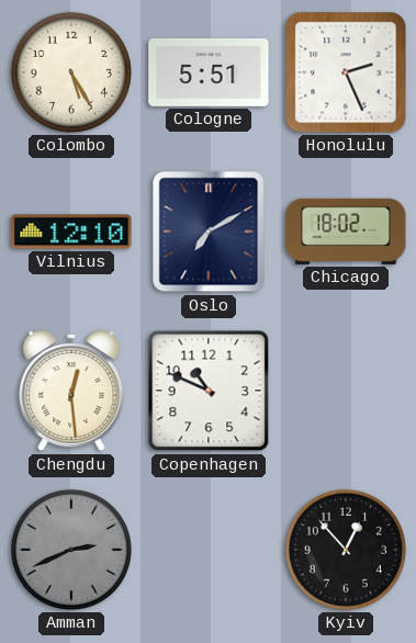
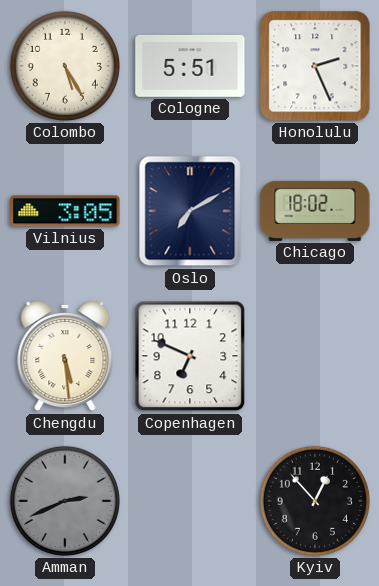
Vilnius: 12:10 -> 3:05
Chengdu: 12:29 -> 5:29
Copenhagen: 10:49 -> 6:49
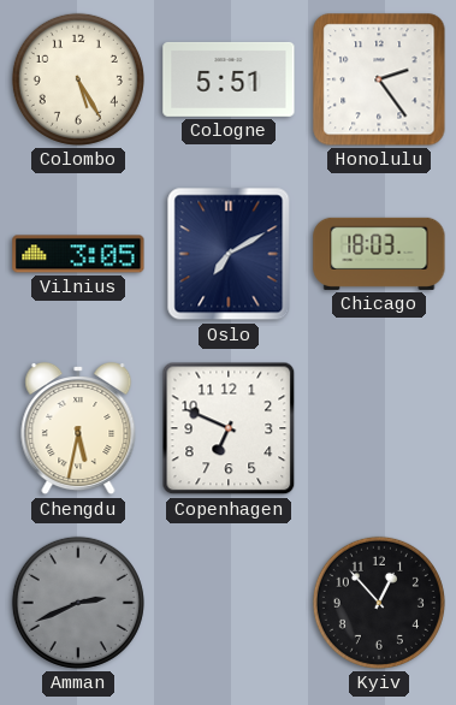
Honolulu: 2:26 -> 2:24
Chicago: 18:02 -> 18:03
Chengdu: 5:29 -> 5:32
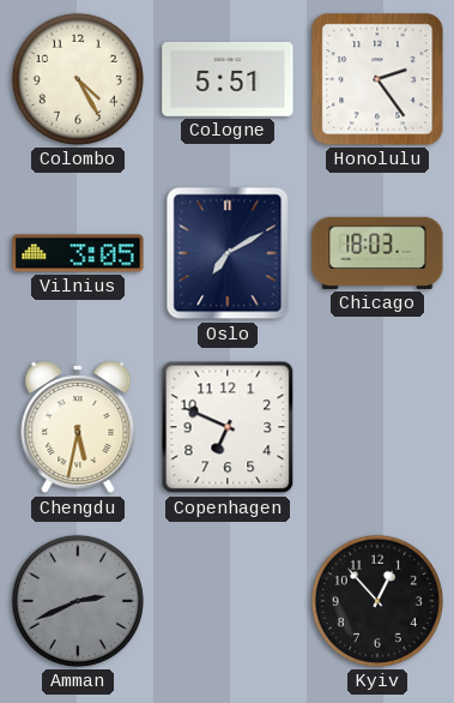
Colombo: 5:25 -> 4:25
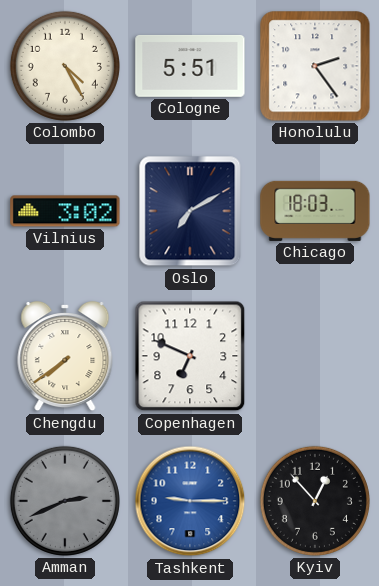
Vilnius: 3:05 -> 3:02
Chengdu: 5:32 -> 7:39
Tashkent: none -> 9:15
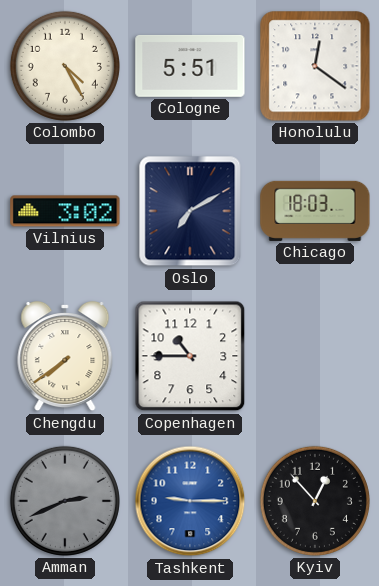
Honolulu: 2:24 -> 12:21
Copenhagen: 6:49 -> 10:45
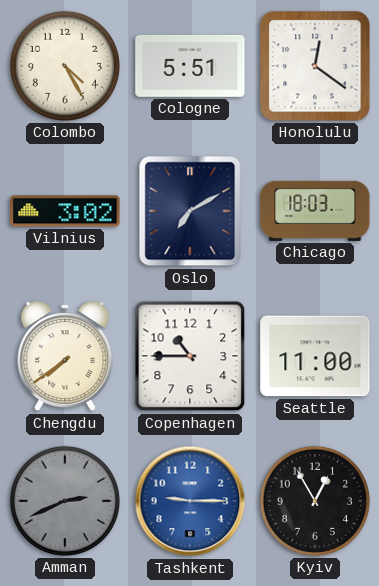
Seattle: none -> 11:00
Kyiv: 12:53 -> 12:55
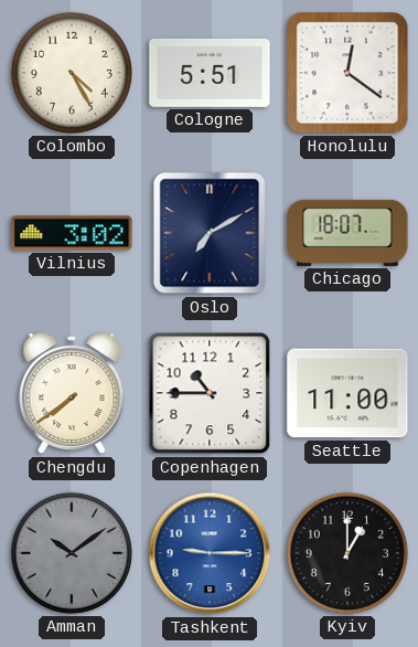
Chicago: 18:03 -> 18:07
Amman: 2:41 -> 10:09
Kyiv: 12:55 -> 1:00
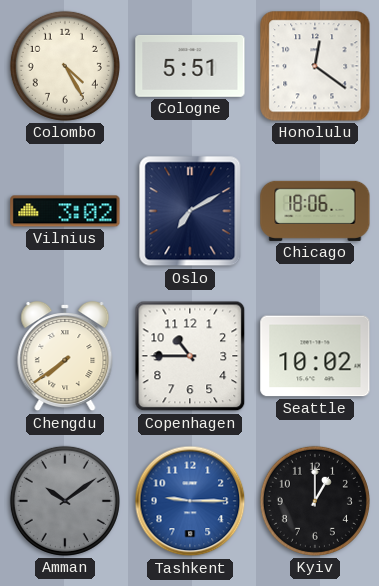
Chicago: 18:07 -> 18:06
Seattle: 11:00 -> 10:02
